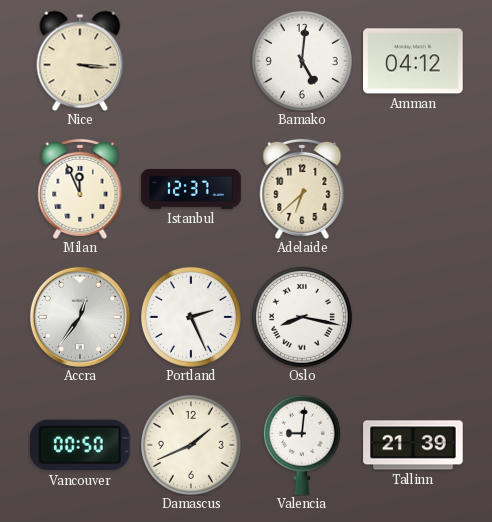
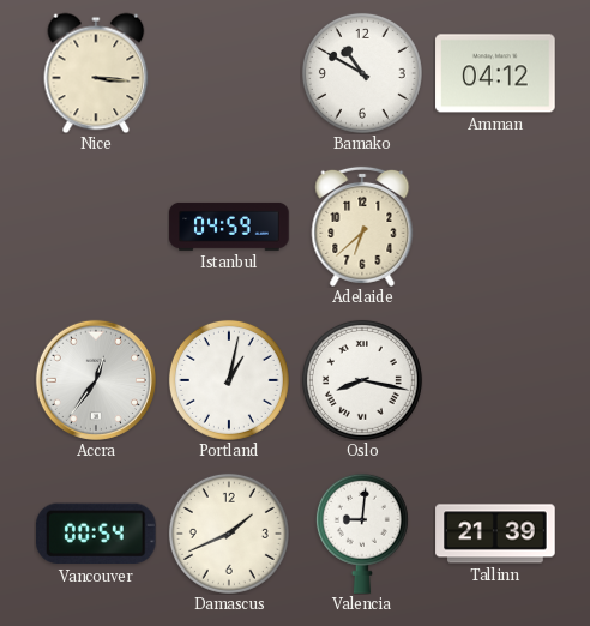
Bamako: 5:01 -> 10:50
Milan: 11:56 -> none
Istanbul: 12:37 -> 04:59
Portland: 2:26 -> 1:02
Vancouver: 00:50 -> 00:54
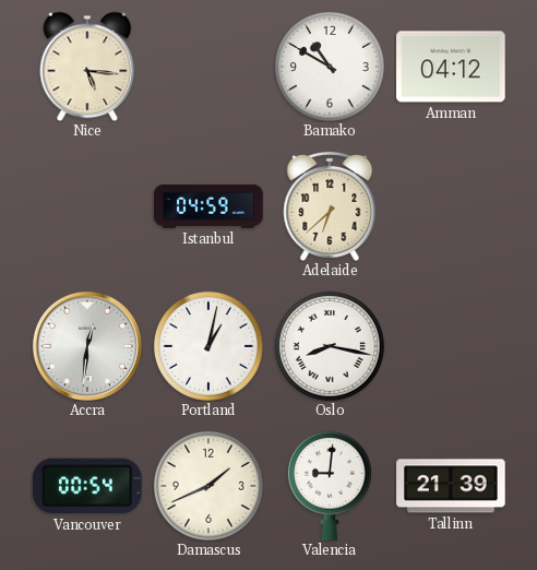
Nice: 3:16 -> 5:16
Accra: 12:36 -> 12:31
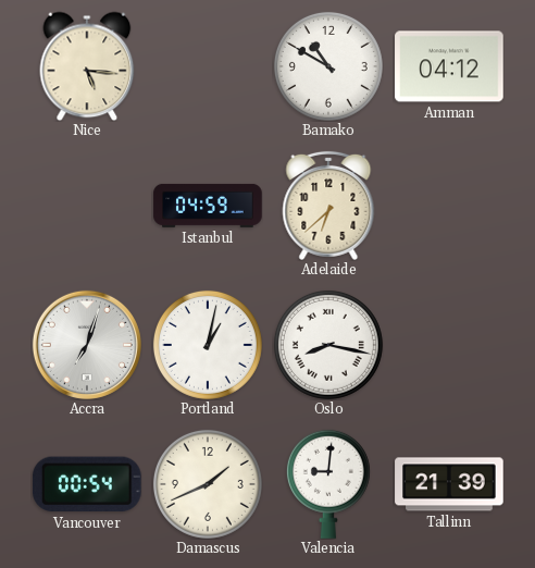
Accra: 12:31 -> 7:03
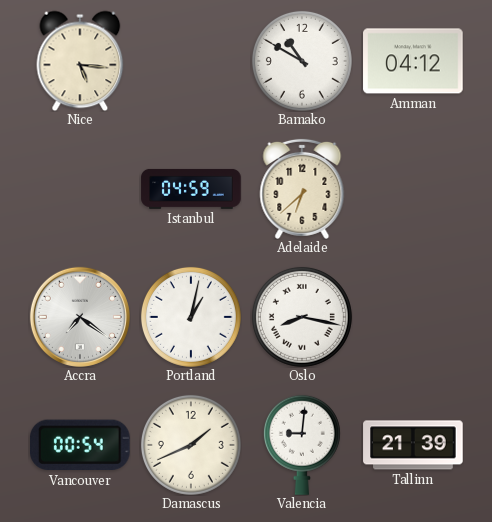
Accra: 7:03 -> 7:21
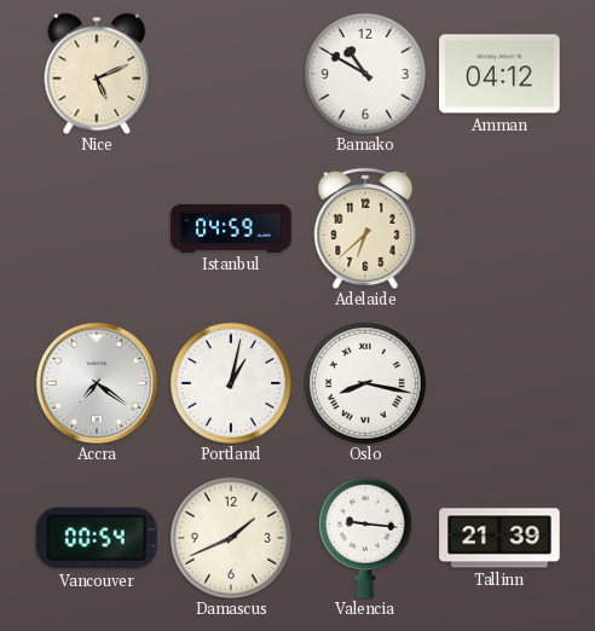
Nice: 5:16 -> 5:11
Valencia: 9:01 -> 9:16
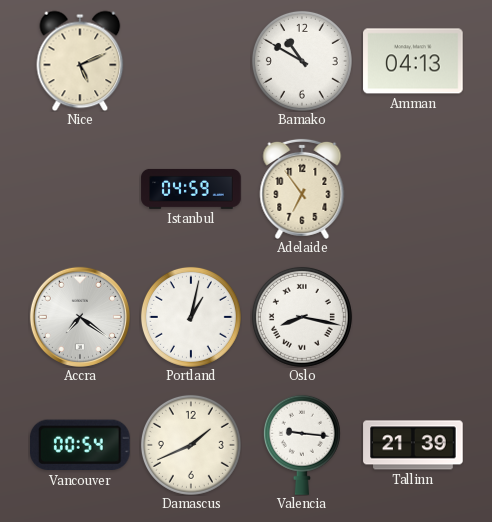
Amman: 04:12 -> 04:13
Adelaide: 6:38 -> 6:54
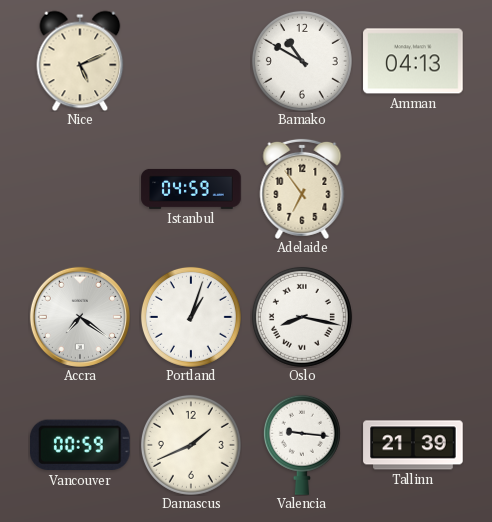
Portland: 1:02 -> 1:03
Vancouver: 00:54 -> 00:59
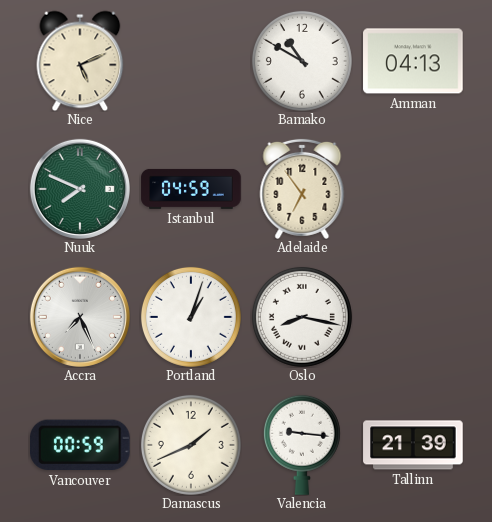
Nuuk: none -> 7:49
Accra: 7:21 -> 7:26
